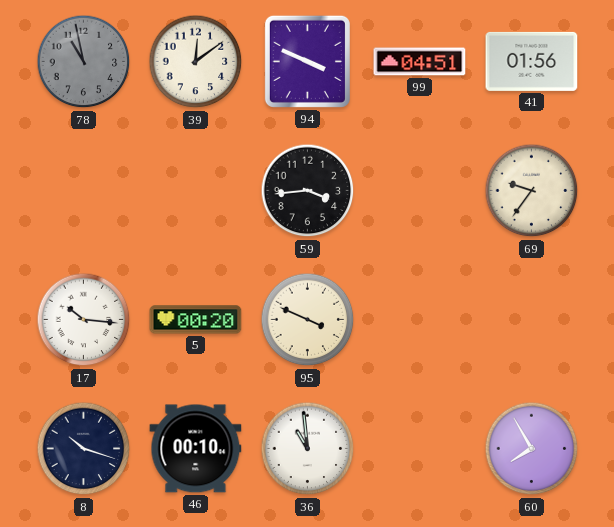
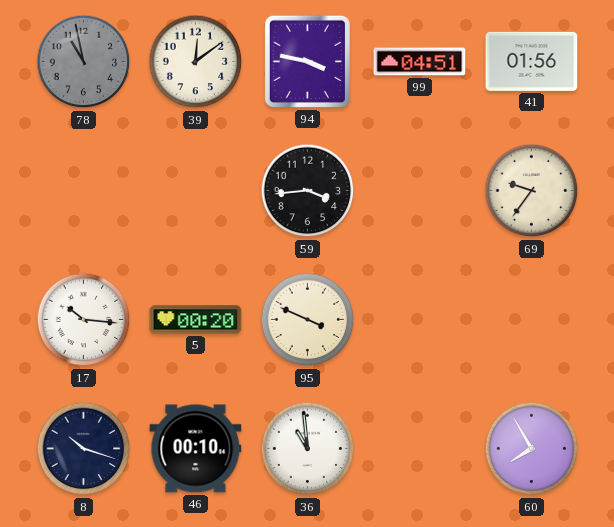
94: 3:49 -> 3:47
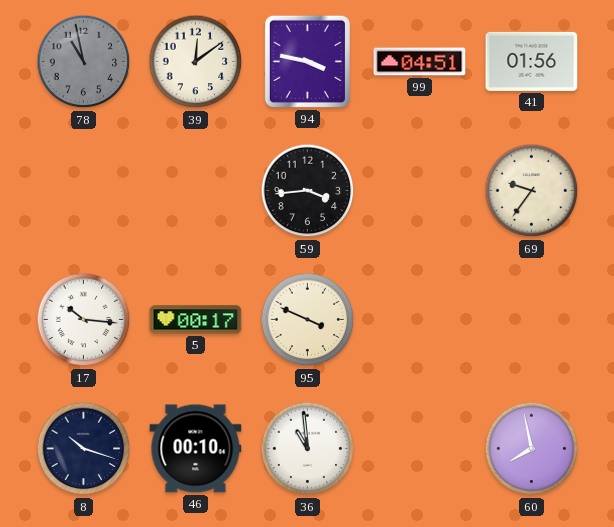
5: 00:20 -> 00:17
60: 7:55 -> 7:58
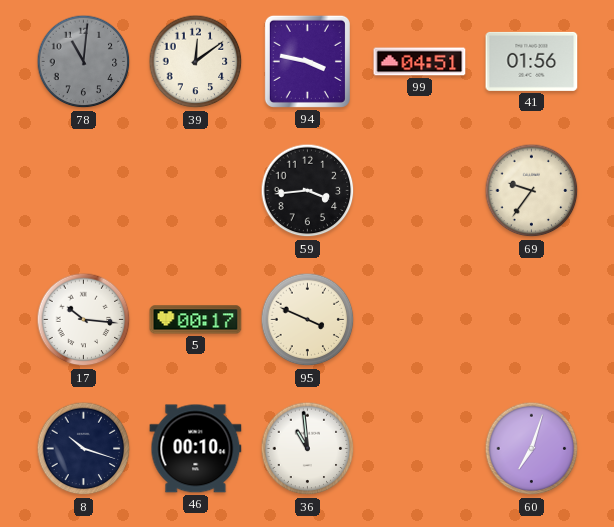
78: 10:58 -> 11:01
60: 7:58 -> 7:03
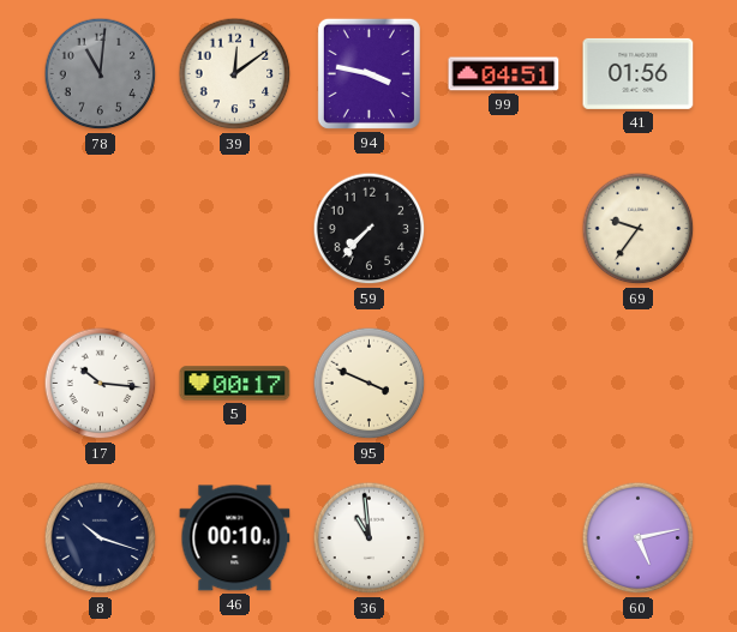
59: 3:44 -> 7:37
60: 7:03 -> 5:13
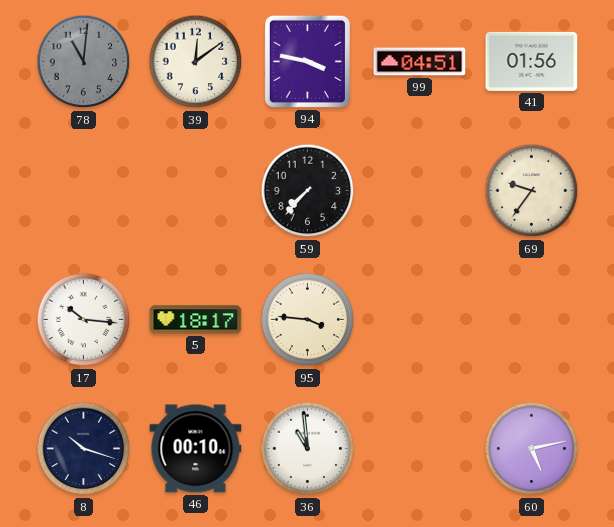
5: 00:17 -> 18:17
95: 3:49 -> 3:46
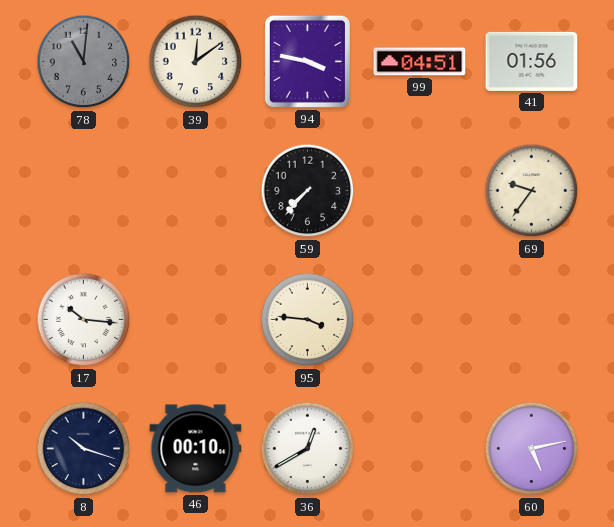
5: 18:17 -> none
36: 10:59 -> 12:40
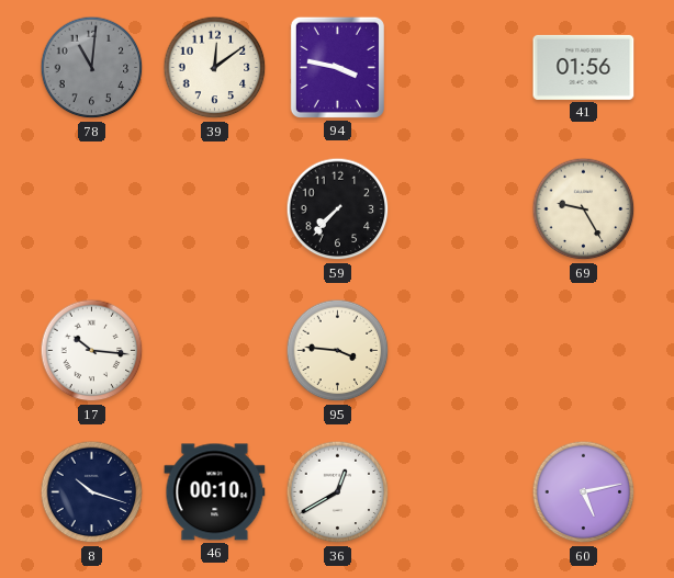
99: 04:51 -> none
69: 9:36 -> 9:25
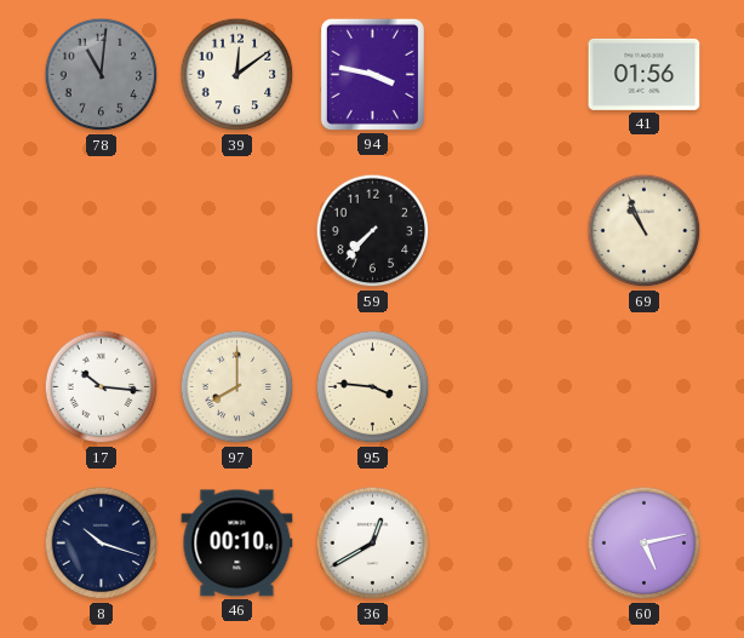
69: 9:25 -> 10:56
97: none -> 8:00
